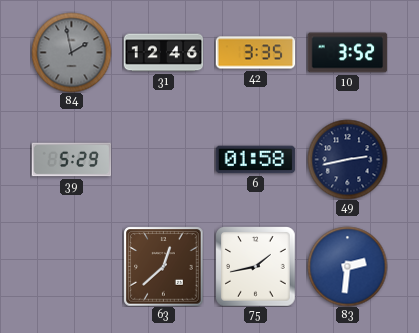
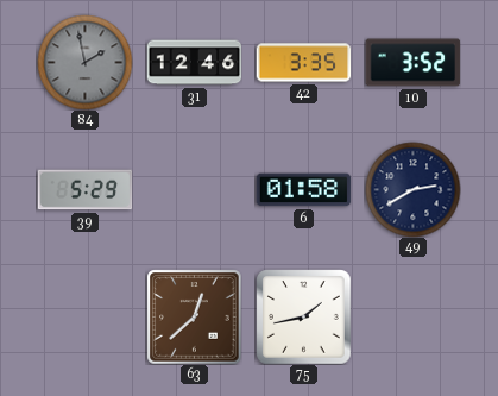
49: 2:43 -> 2:40
83: 2:31 -> none
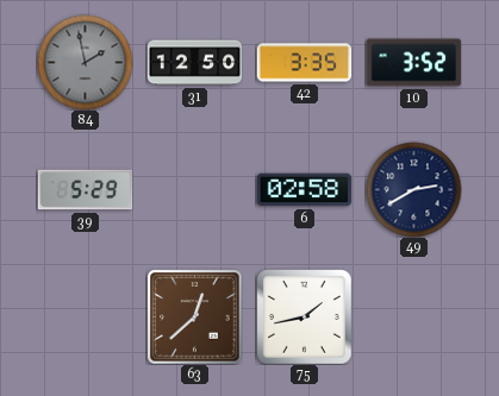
31: 12:46 -> 12:50
6: 01:58 -> 02:58
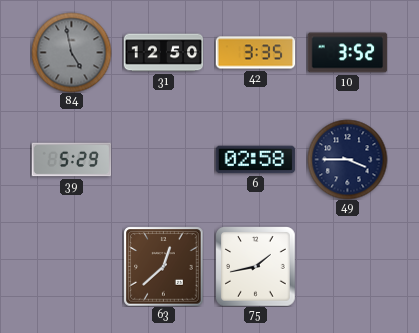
84: 1:58 -> 4:58
49: 2:40 -> 3:45
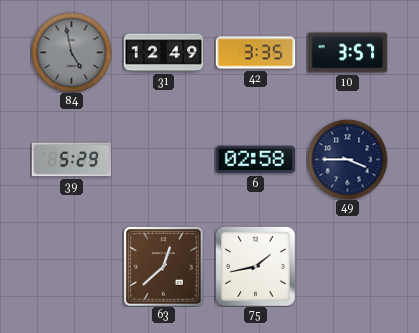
31: 12:50 -> 12:49
10: 3:52 -> 3:57
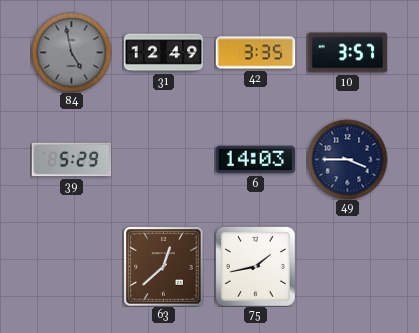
6: 02:58 -> 14:03
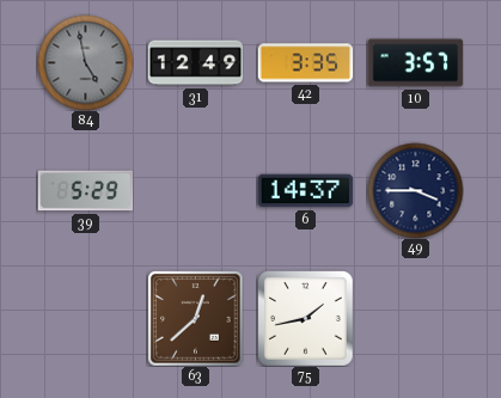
6: 14:03 -> 14:37
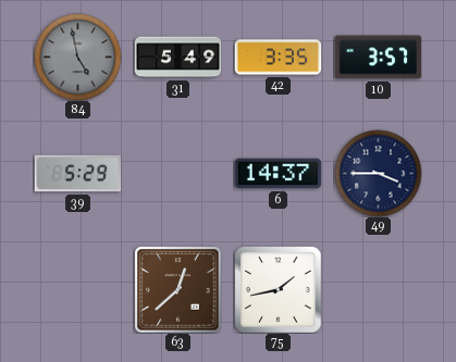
31: 12:49 -> 5:49
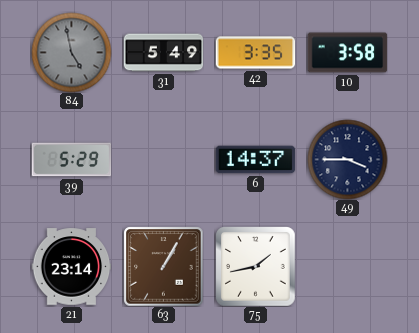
10: 3:57 -> 3:58
21: none -> 23:14
63: 12:38 -> 1:05
